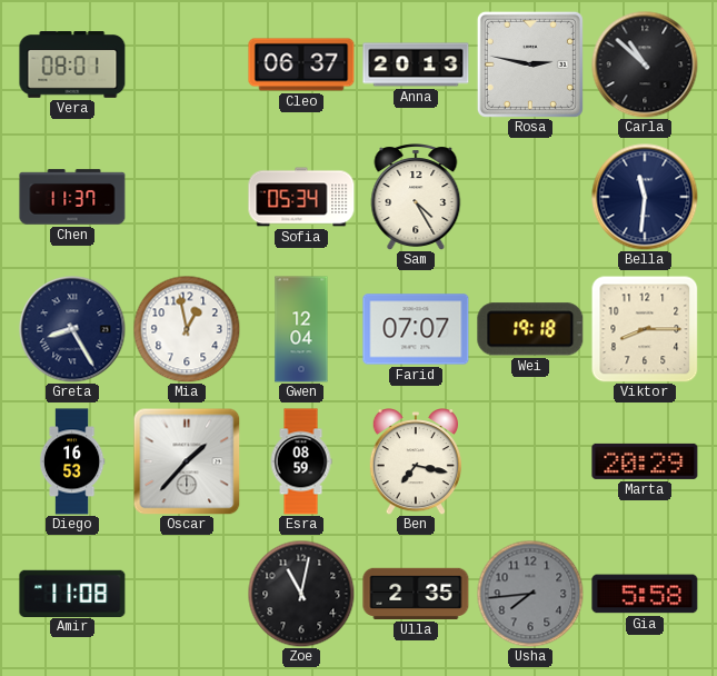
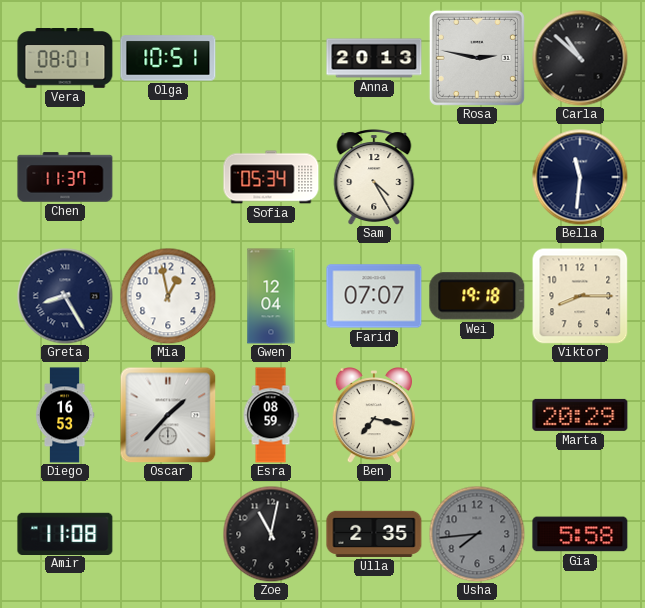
Olga: none -> 10:51
Cleo: 06:37 -> none
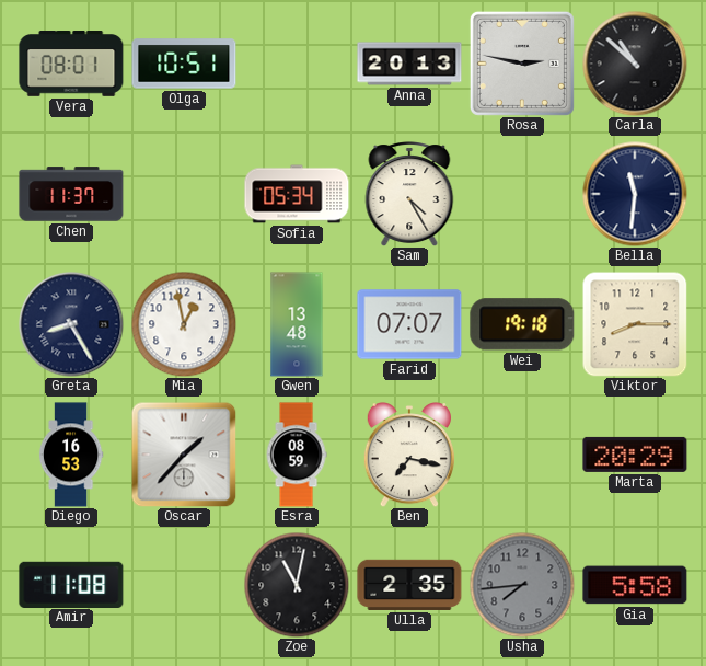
Gwen: 12:04 -> 13:48
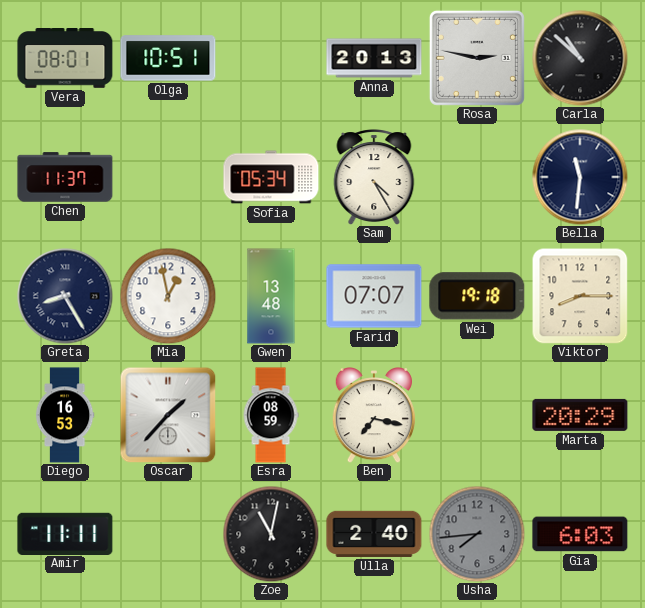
Amir: 11:08 -> 11:11
Ulla: 2:35 -> 2:40
Gia: 5:58 -> 6:03
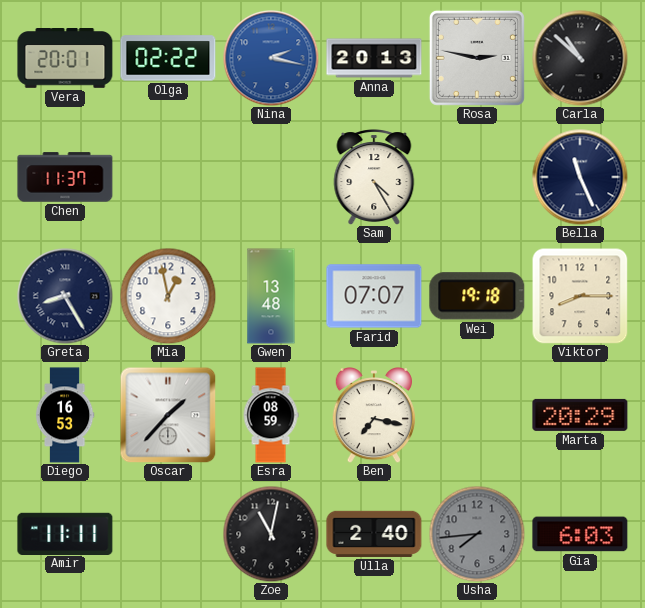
Vera: 08:01 -> 20:01
Olga: 10:51 -> 02:22
Nina: none -> 2:17
Sofia: 05:34 -> none
Bella: 11:31 -> 11:26
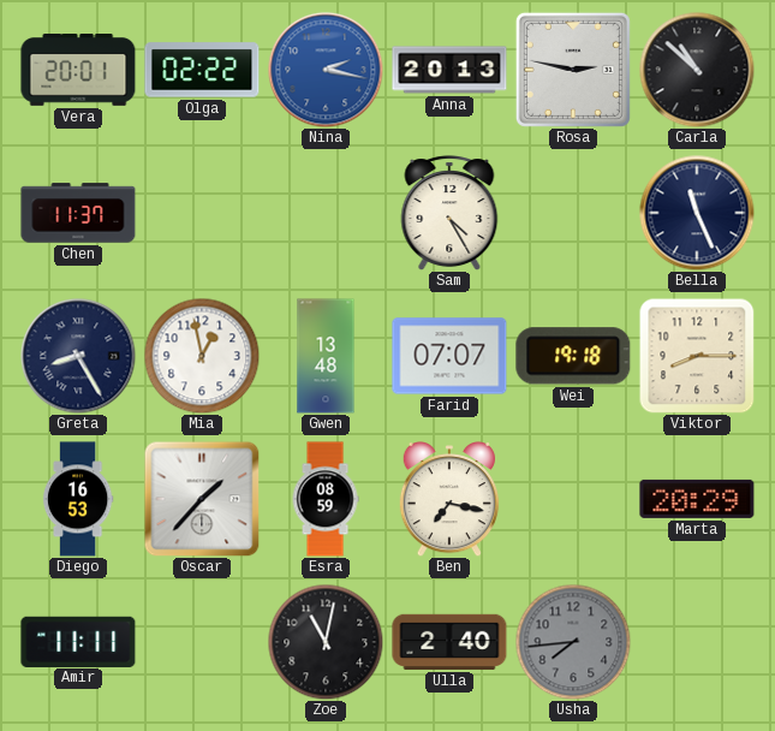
Gia: 6:03 -> none
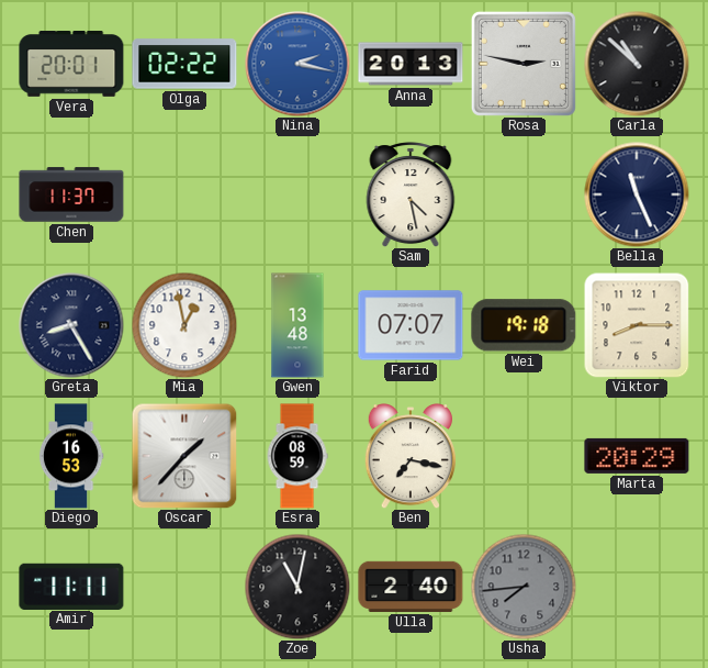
Sam: 4:25 -> 4:28
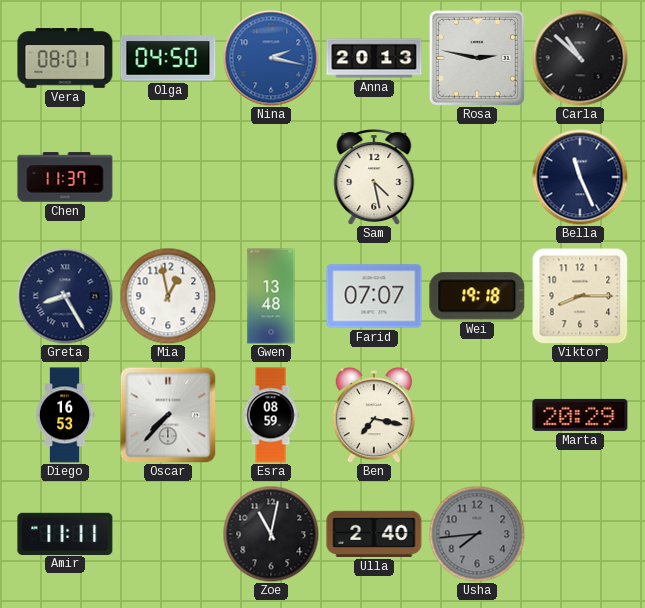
Vera: 20:01 -> 08:01
Olga: 02:22 -> 04:50
Oscar: 1:37 -> 7:37
